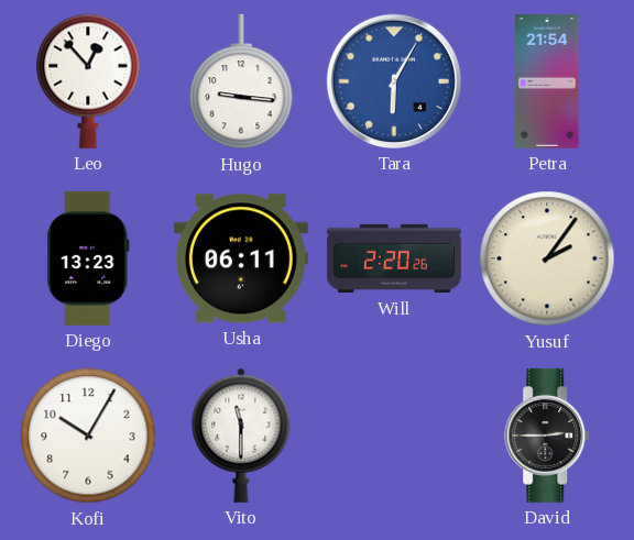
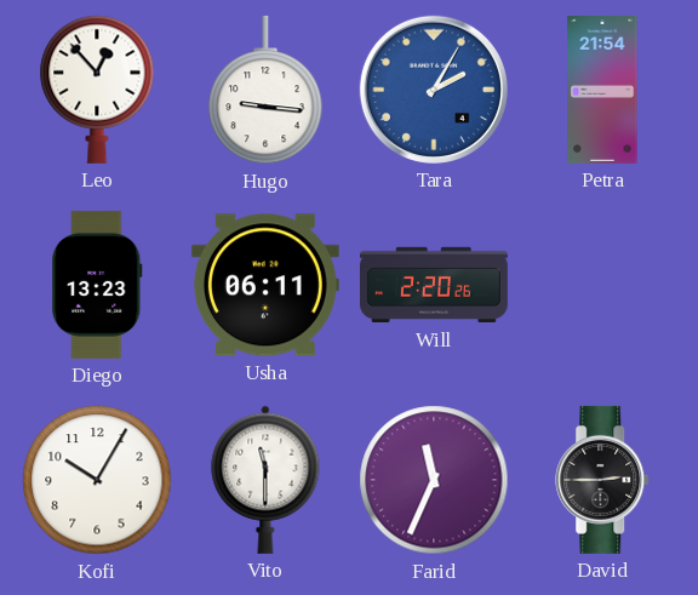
Tara: 6:05 -> 2:05
Yusuf: 2:06 -> none
Farid: none -> 11:34
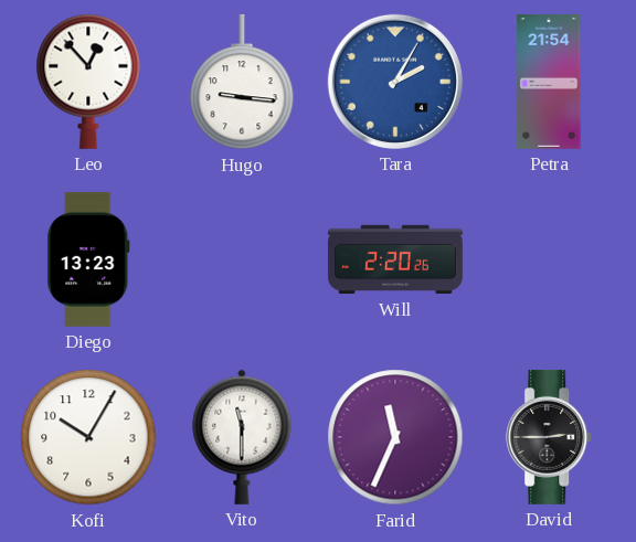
Usha: 06:11 -> none
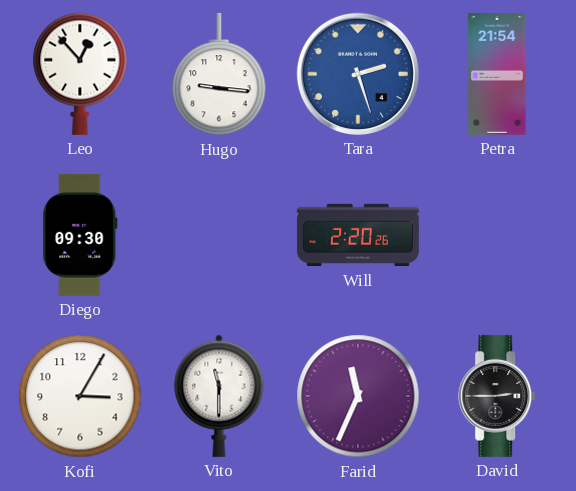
Tara: 2:05 -> 2:27
Diego: 13:23 -> 09:30
Kofi: 10:05 -> 3:05
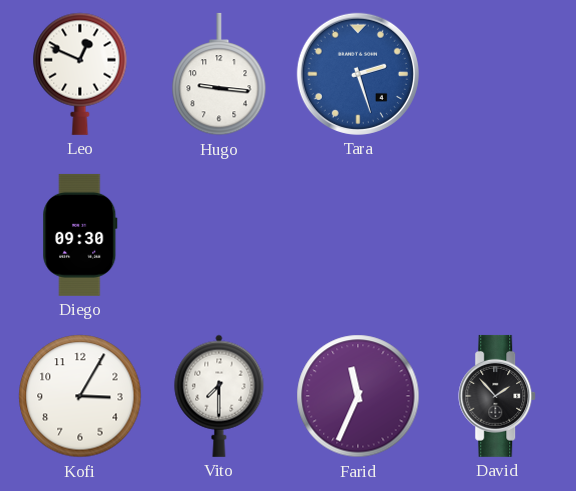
Leo: 12:53 -> 12:49
Petra: 21:54 -> none
Will: 2:20 -> none
Vito: 11:30 -> 7:30
David: 2:45 -> 1:53
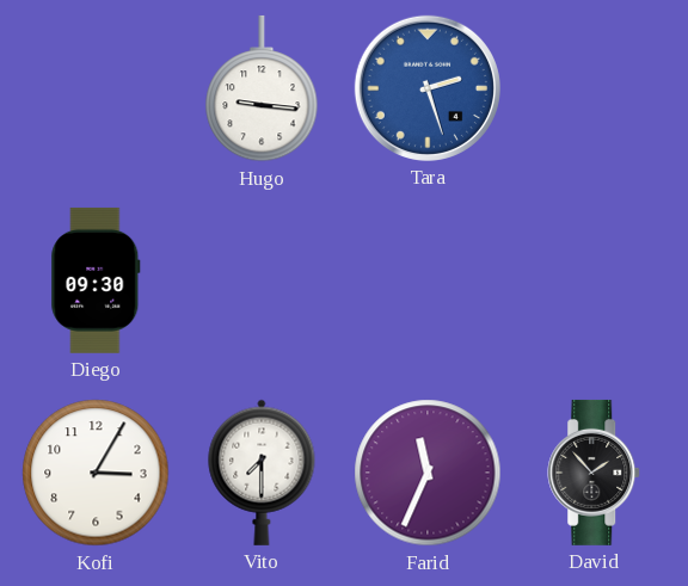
Leo: 12:49 -> none
